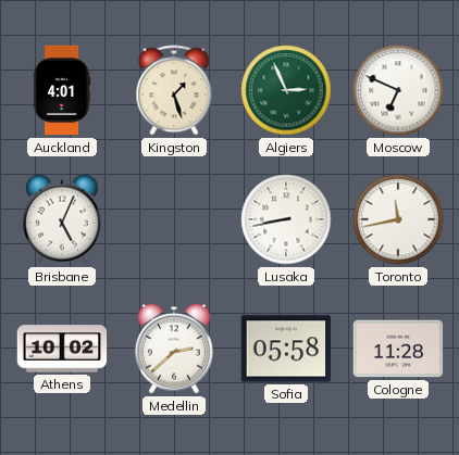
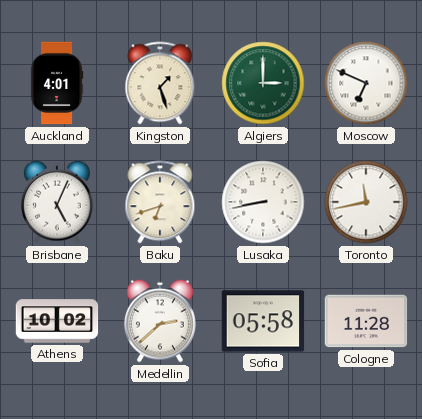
Algiers: 2:56 -> 3:00
Baku: none -> 6:42
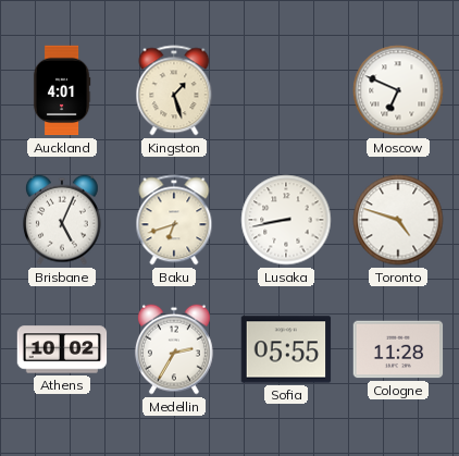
Algiers: 3:00 -> none
Toronto: 11:43 -> 4:48
Medellin: 2:38 -> 2:35
Sofia: 05:58 -> 05:55
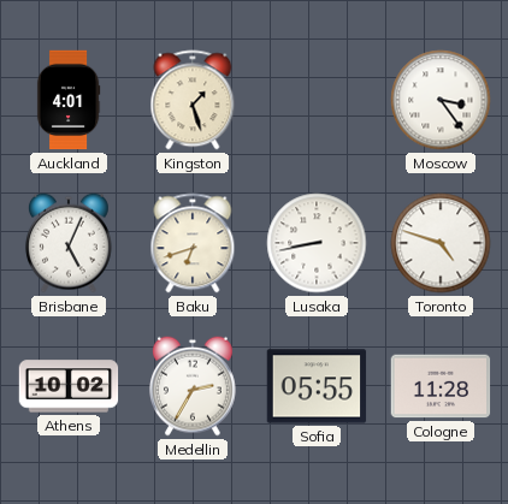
Moscow: 6:49 -> 3:24
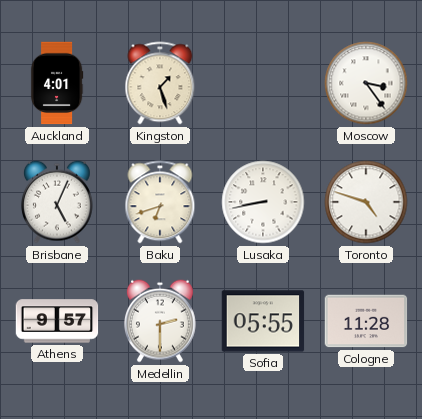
Athens: 10:02 -> 9:57
Medellin: 2:35 -> 2:30
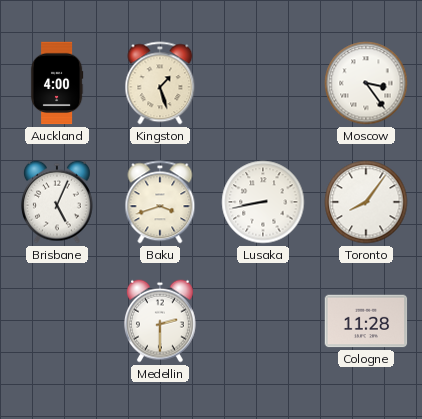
Auckland: 4:01 -> 4:00
Baku: 6:42 -> 3:42
Toronto: 4:48 -> 8:06
Athens: 9:57 -> none
Sofia: 05:55 -> none
